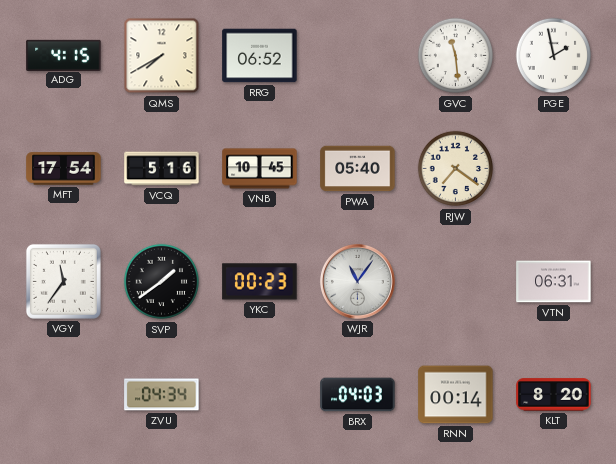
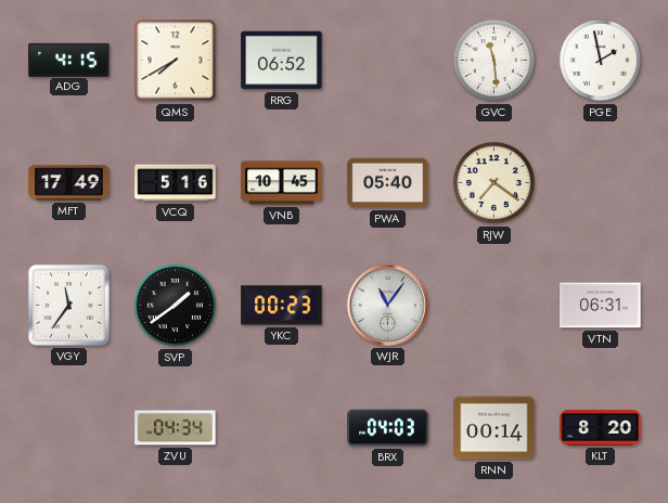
MFT: 17:54 -> 17:49
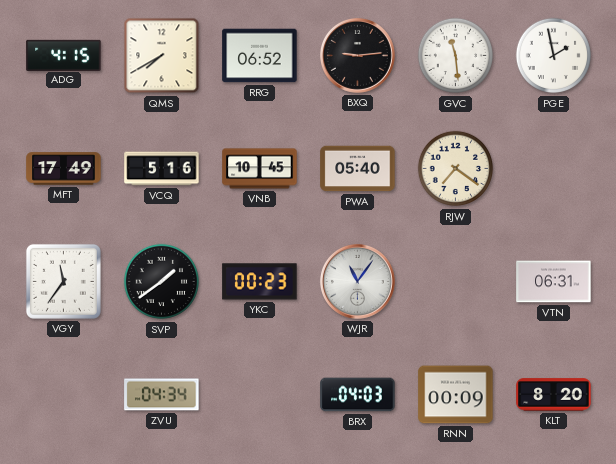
BXQ: none -> 9:14
RNN: 00:14 -> 00:09
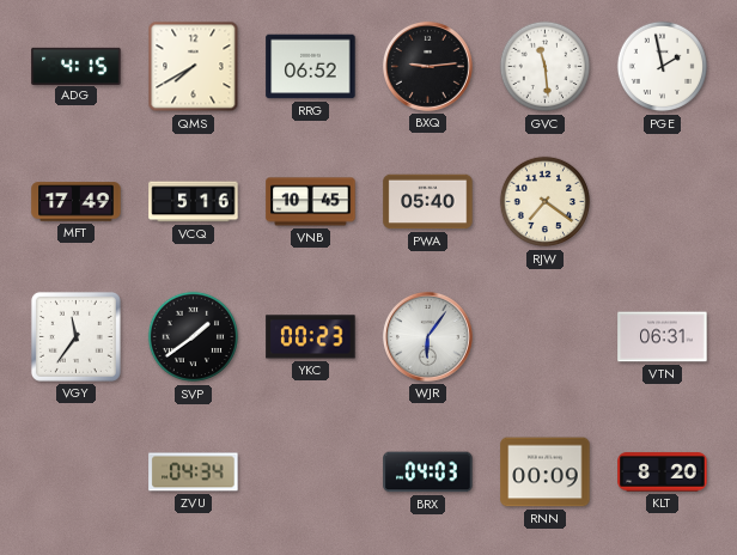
WJR: 11:06 -> 6:06
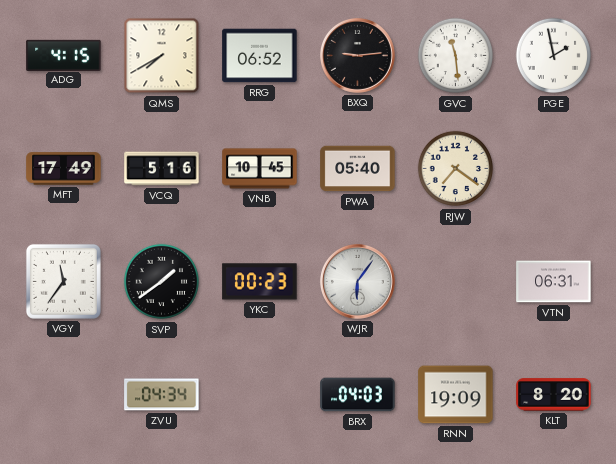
RNN: 00:09 -> 19:09
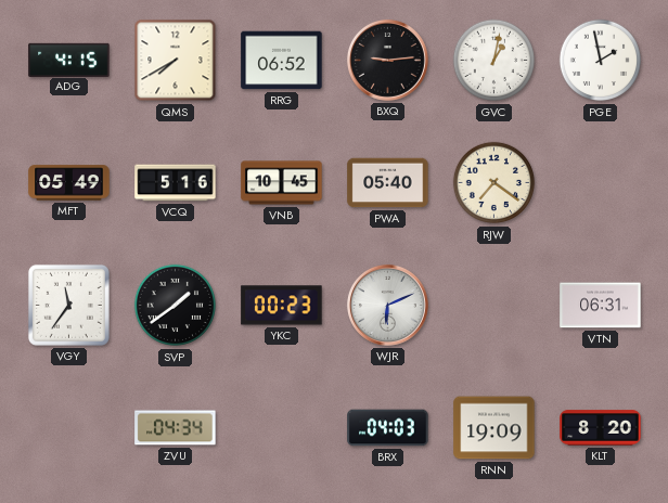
GVC: 11:29 -> 1:02
MFT: 17:49 -> 05:49
WJR: 6:06 -> 6:11
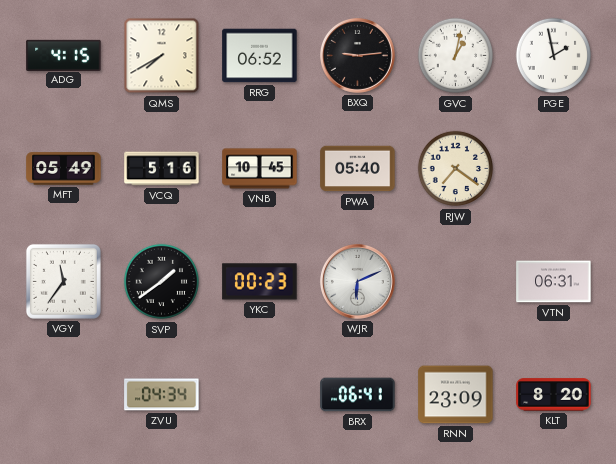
BRX: 04:03 -> 06:41
RNN: 19:09 -> 23:09
